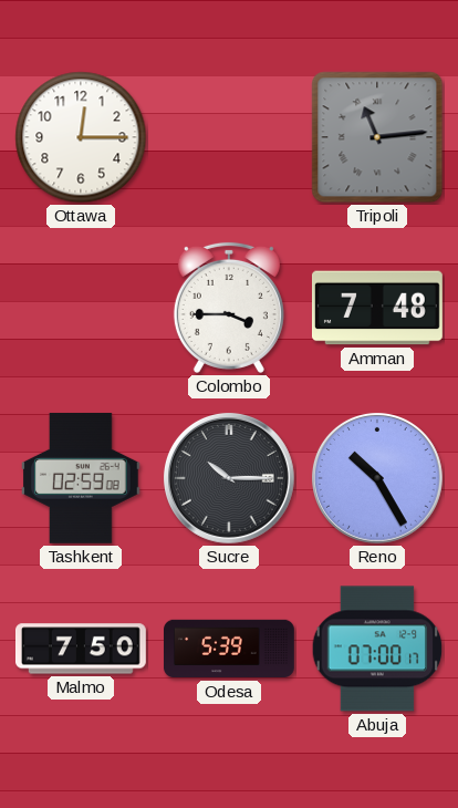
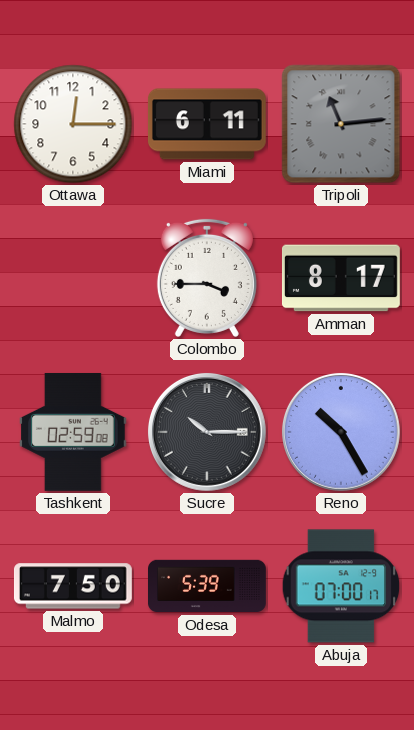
Miami: none -> 6:11
Amman: 7:48 -> 8:17
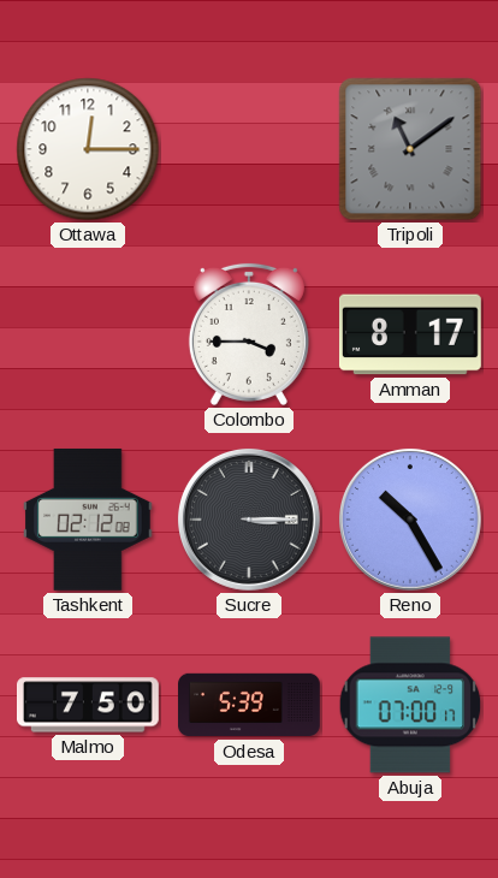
Miami: 6:11 -> none
Tripoli: 11:14 -> 11:09
Tashkent: 02:59 -> 02:12
Sucre: 10:15 -> 3:15
